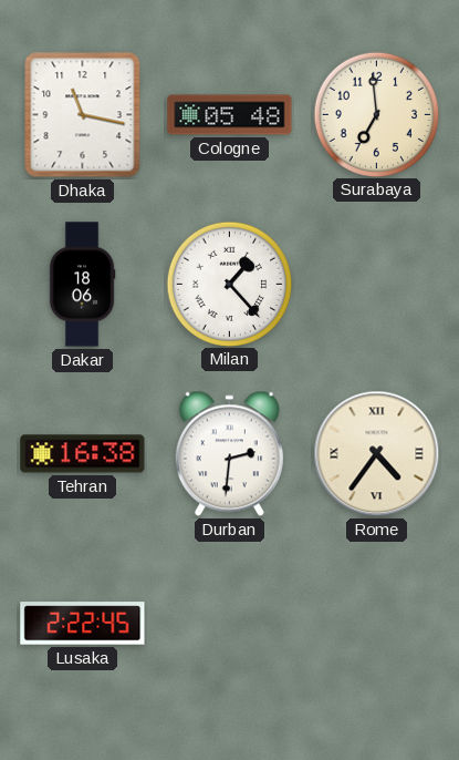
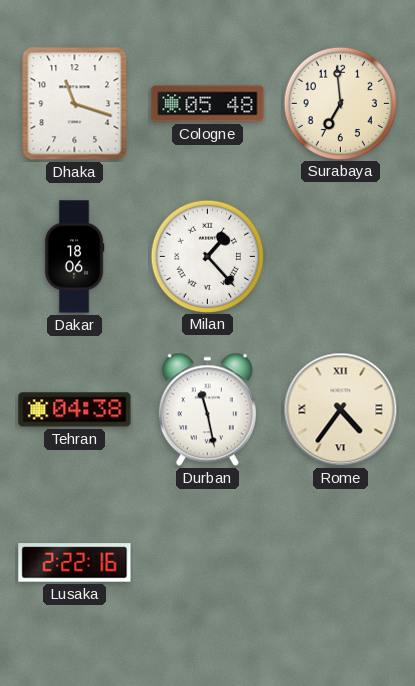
Dhaka: 11:17 -> 11:18
Tehran: 16:38 -> 04:38
Durban: 2:31 -> 11:28
Lusaka: 2:22:45 -> 2:22:16
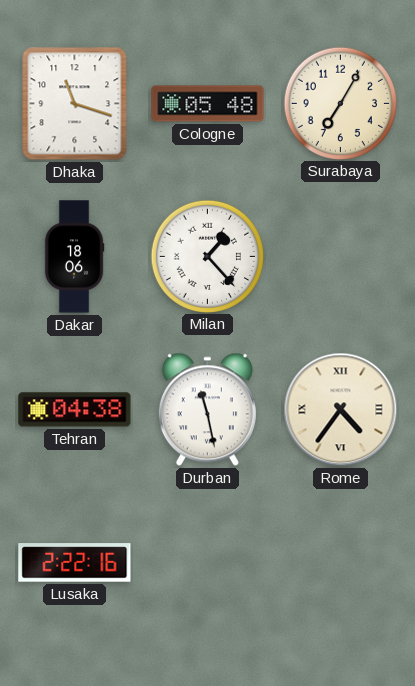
Surabaya: 6:59 -> 7:05
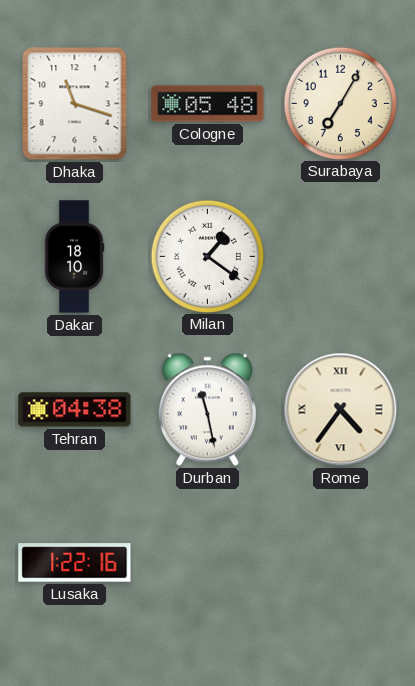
Dakar: 18:06 -> 18:10
Milan: 1:23 -> 1:21
Lusaka: 2:22 -> 1:22
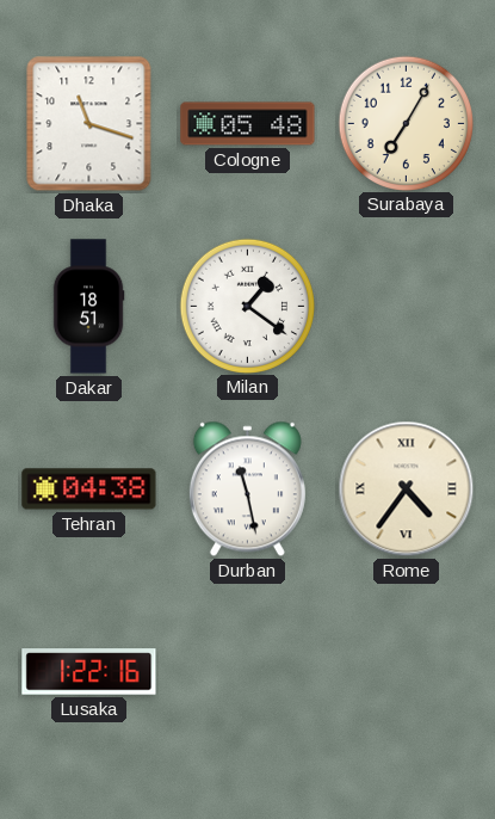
Dakar: 18:10 -> 18:51
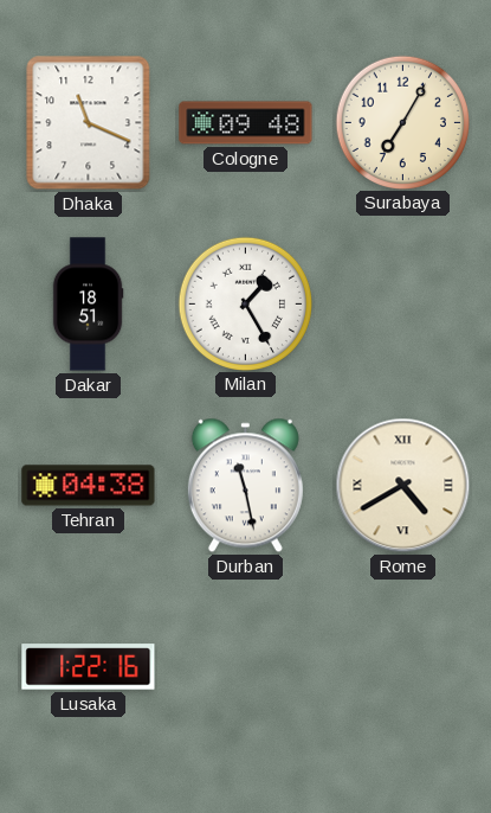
Dhaka: 11:18 -> 11:19
Cologne: 05:48 -> 09:48
Milan: 1:21 -> 1:25
Rome: 4:36 -> 4:40
